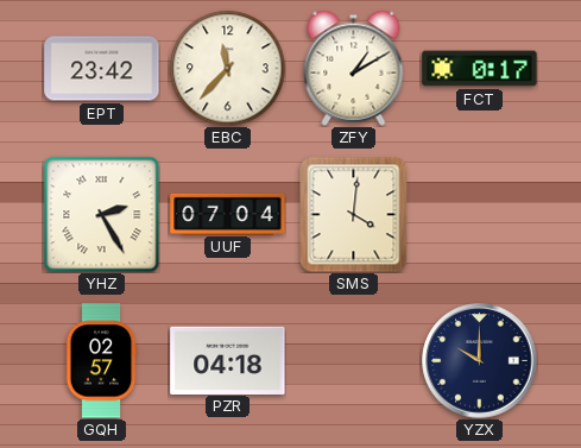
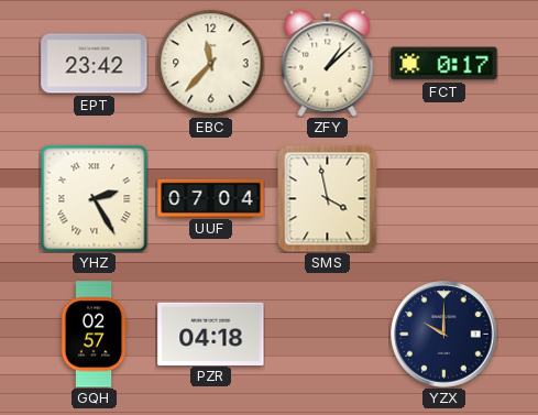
ZFY: 1:10 -> 1:08
SMS: 4:01 -> 3:58
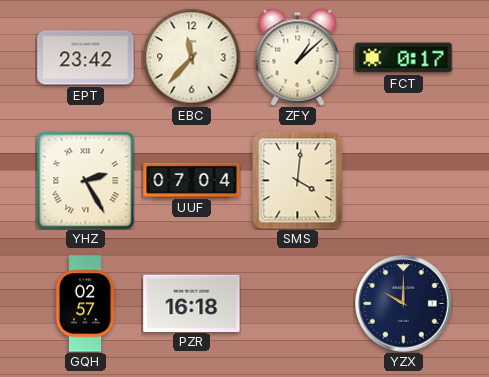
SMS: 3:58 -> 4:01
PZR: 04:18 -> 16:18
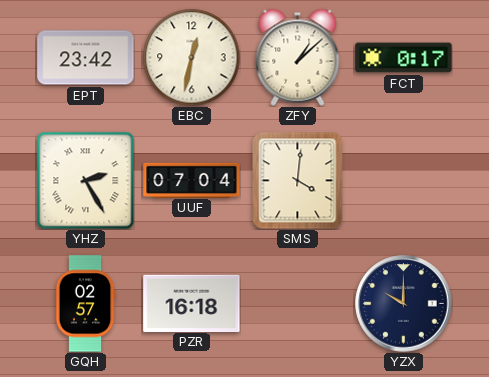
EBC: 11:37 -> 12:32
